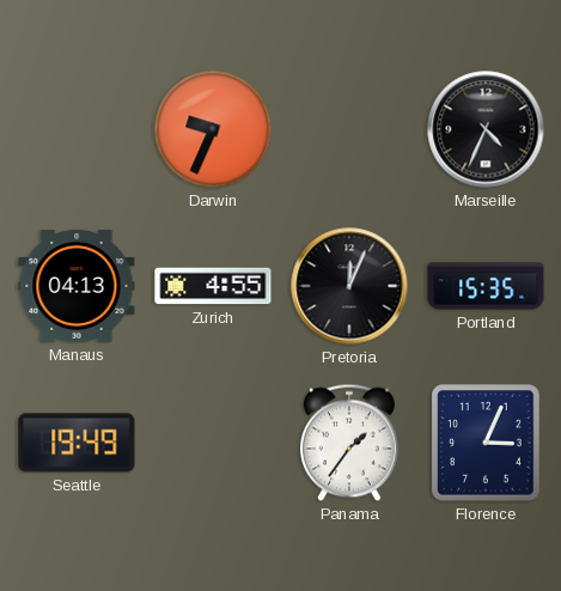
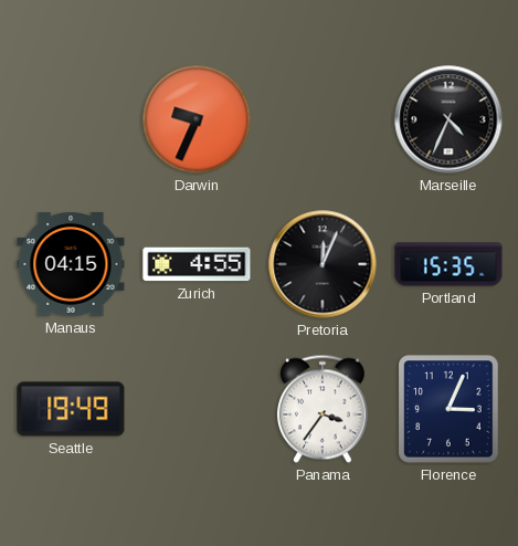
Manaus: 04:13 -> 04:15
Panama: 1:36 -> 3:36
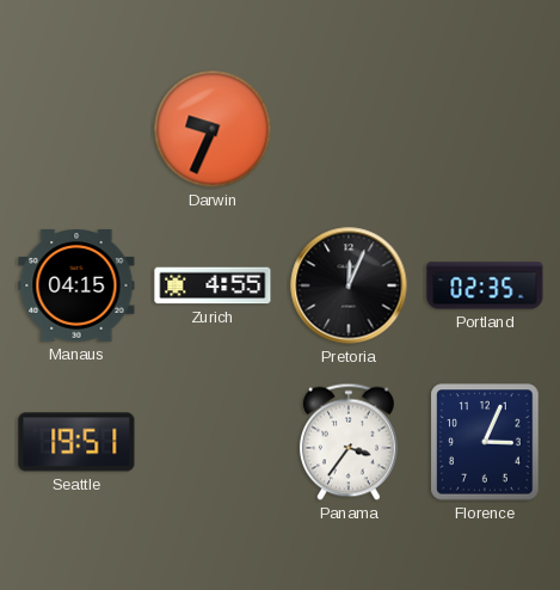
Marseille: 4:34 -> none
Portland: 15:35 -> 02:35
Seattle: 19:49 -> 19:51
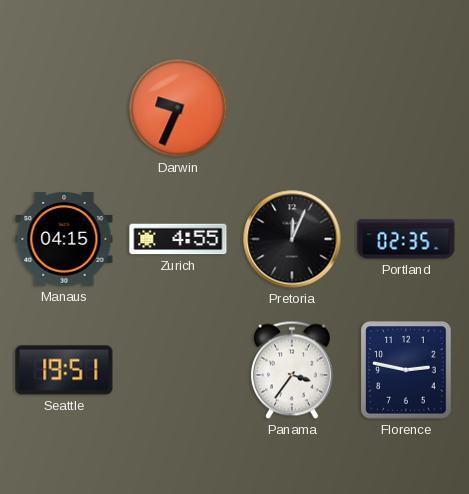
Florence: 3:04 -> 2:47
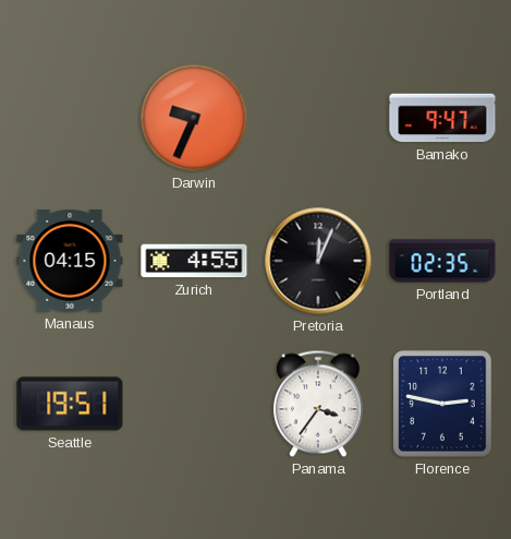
Bamako: none -> 9:47
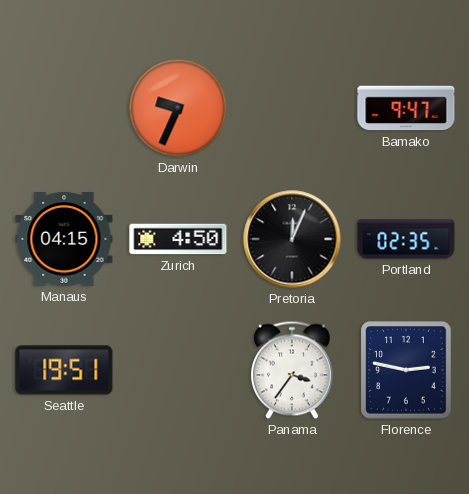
Zurich: 4:55 -> 4:50
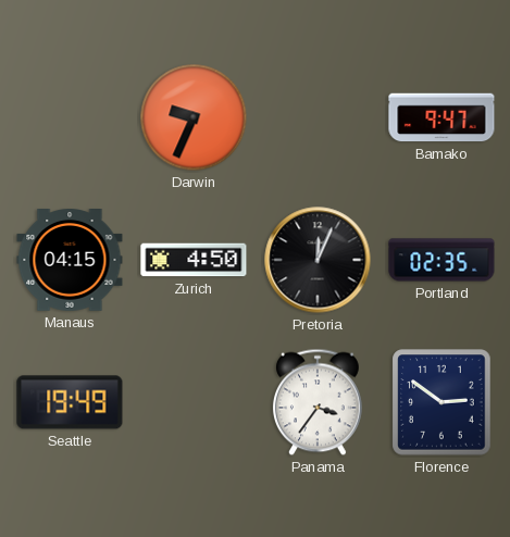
Seattle: 19:51 -> 19:49
Florence: 2:47 -> 2:51
